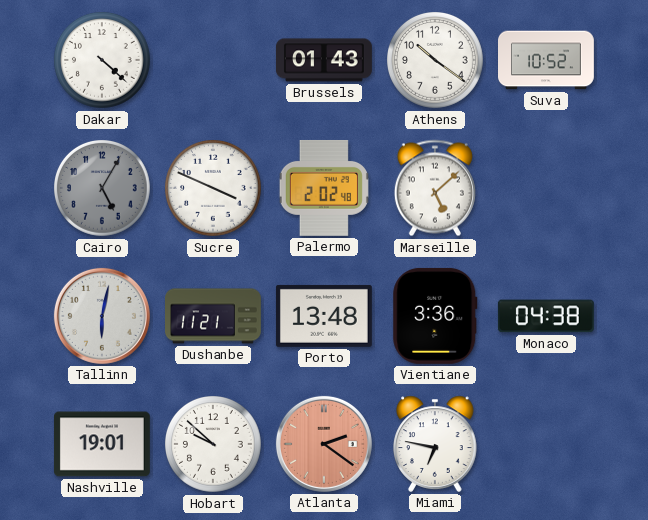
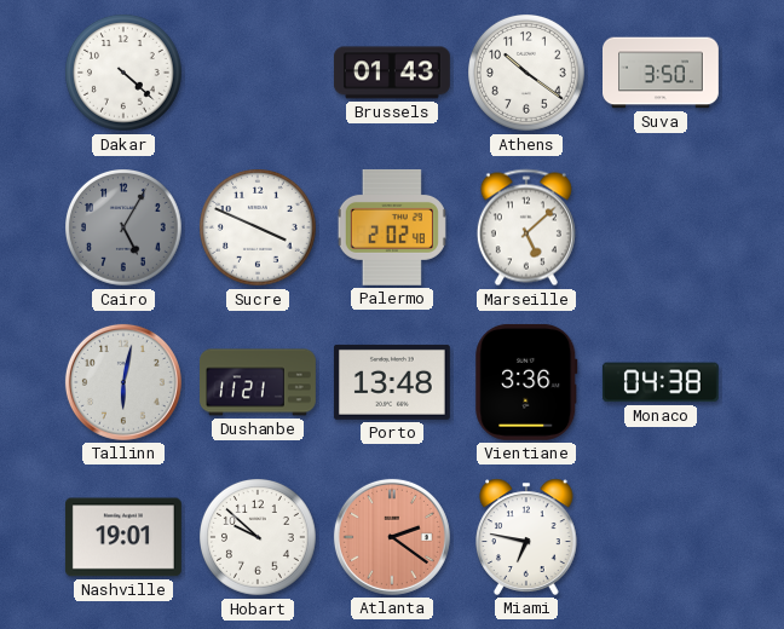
Suva: 10:52 -> 3:50
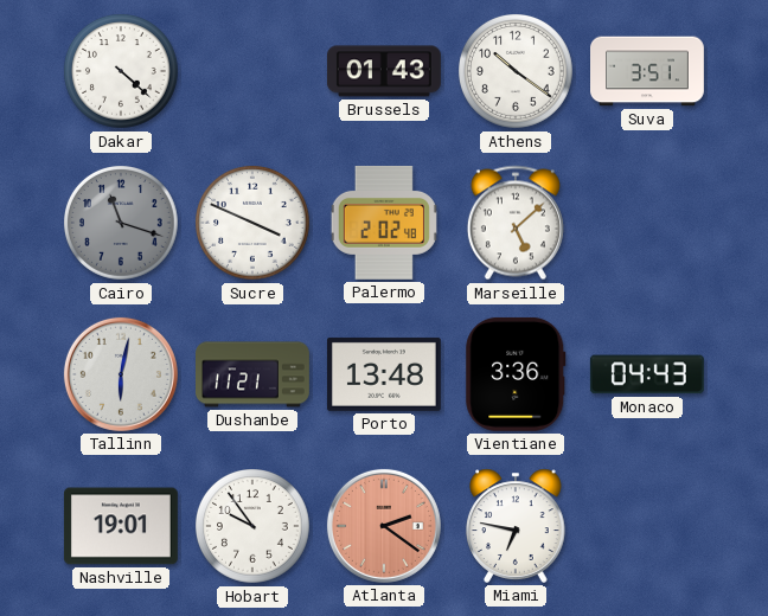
Suva: 3:50 -> 3:51
Cairo: 5:05 -> 11:18
Monaco: 04:38 -> 04:43
Hobart: 9:52 -> 9:54
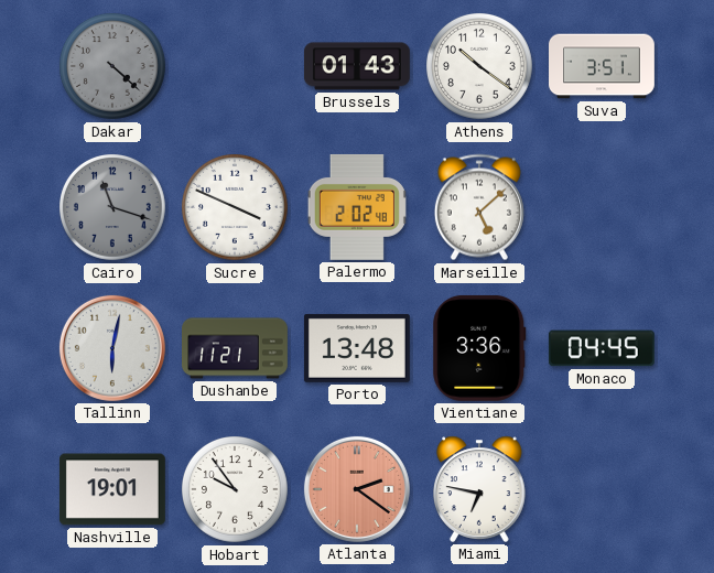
Dakar dial: white -> grey
Monaco: 04:43 -> 04:45
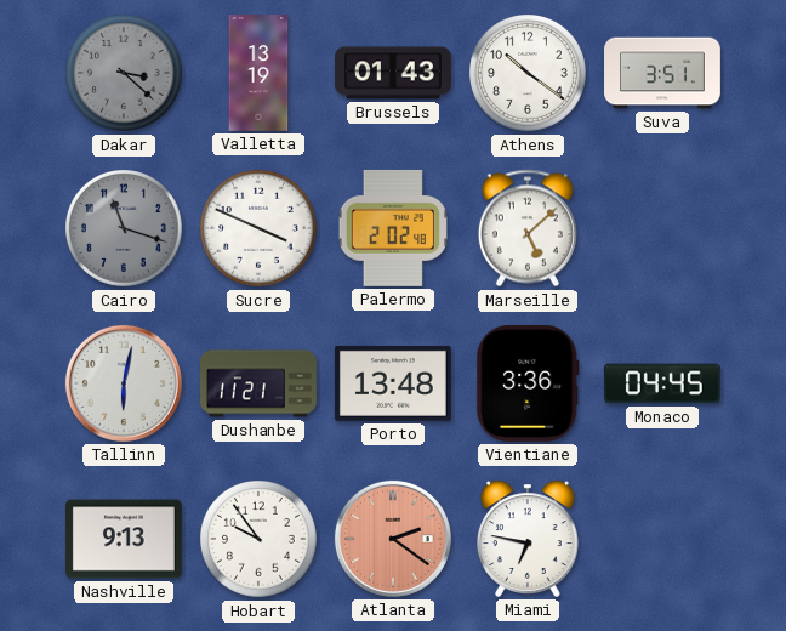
Dakar: 4:22 -> 3:22
Valletta: none -> 13:19
Nashville: 19:01 -> 9:13
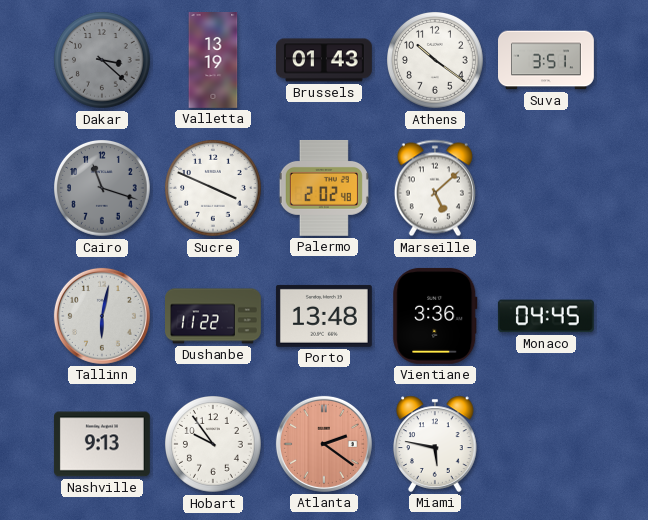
Dushanbe: 11:21 -> 11:22
Miami: 6:47 -> 5:47
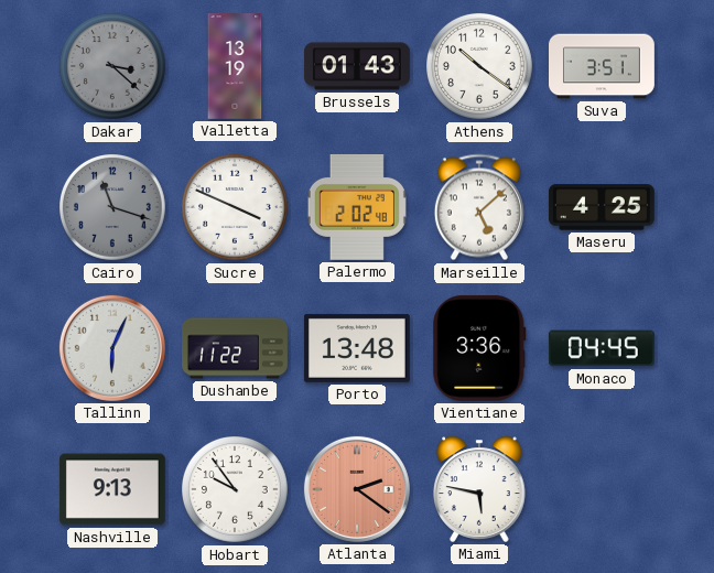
Maseru: none -> 4:25
Tallinn: 6:02 -> 6:04
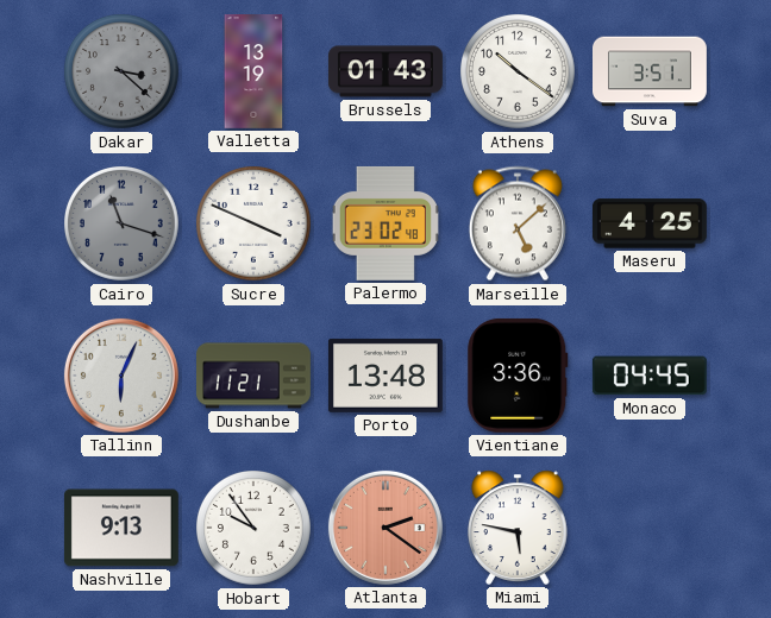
Palermo: 2:02 -> 23:02
Dushanbe: 11:22 -> 11:21
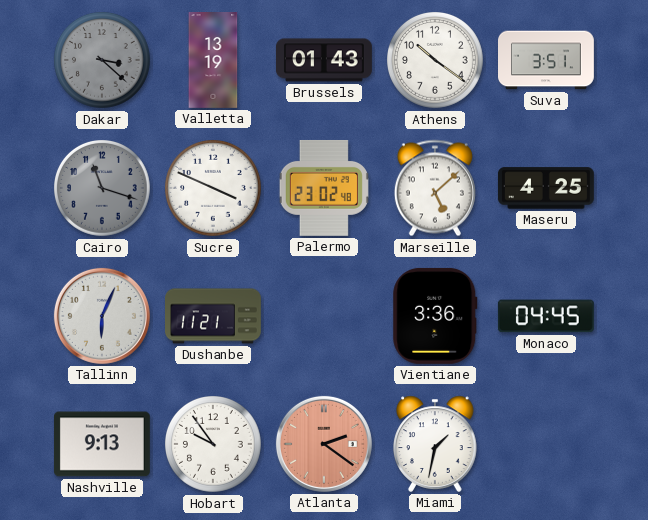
Porto: 13:48 -> none
Miami: 5:47 -> 1:32
